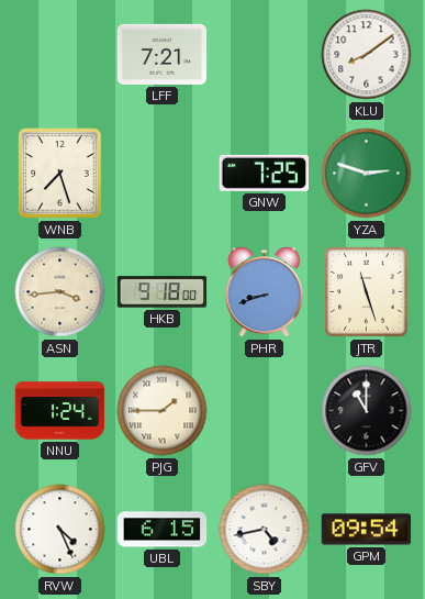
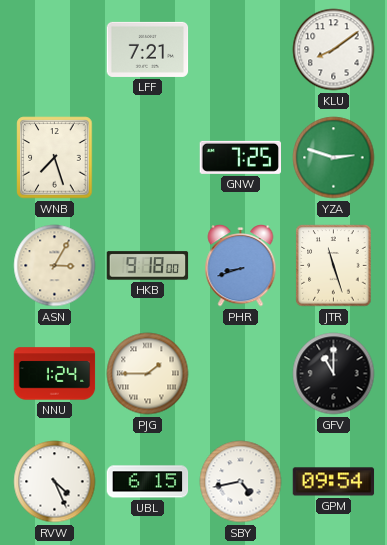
ASN: 3:44 -> 3:05
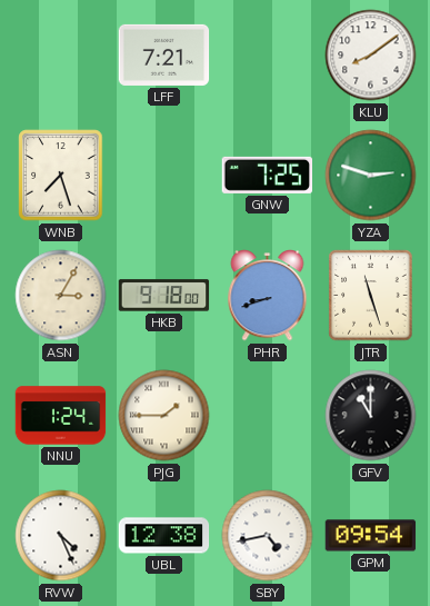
UBL: 6:15 -> 12:38
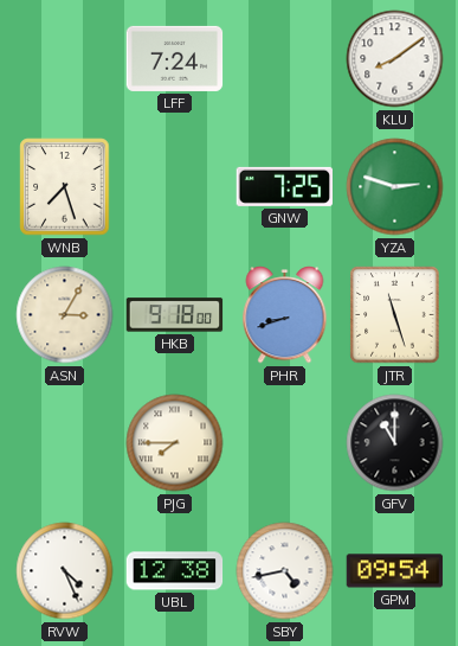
LFF: 7:21 -> 7:24
NNU: 1:24 -> none
PJG: 1:45 -> 7:45
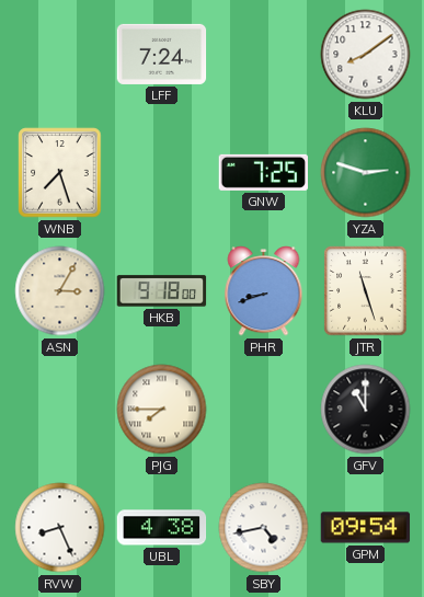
RVW: 4:26 -> 8:26
UBL: 12:38 -> 4:38
